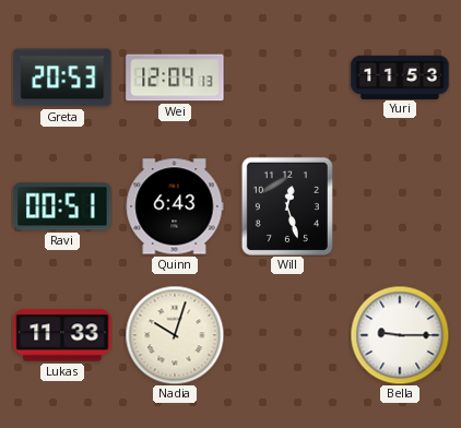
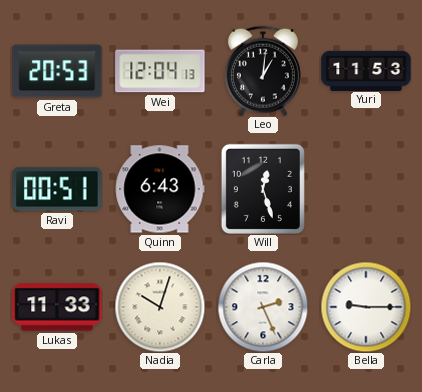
Leo: none -> 1:01
Carla: none -> 2:26
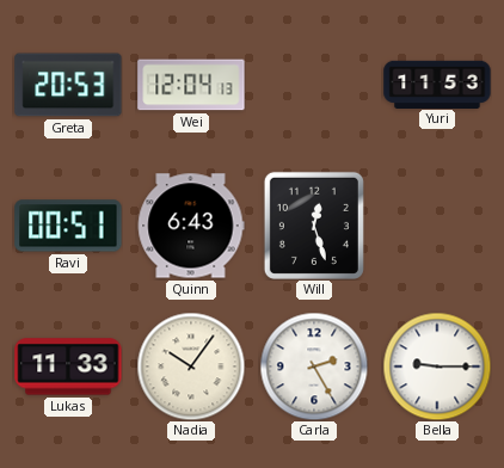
Leo: 1:01 -> none
Nadia: 10:03 -> 10:06
Carla: 2:26 -> 2:25
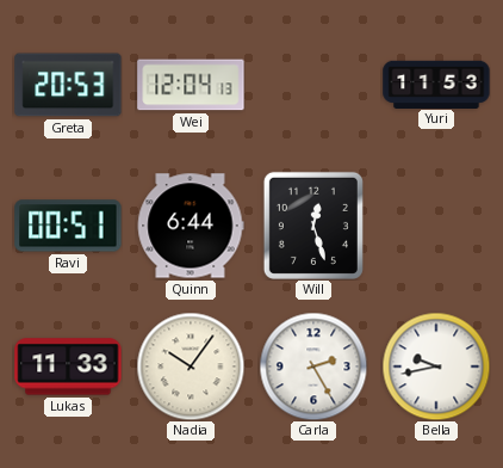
Quinn: 6:43 -> 6:44
Bella: 9:15 -> 9:43
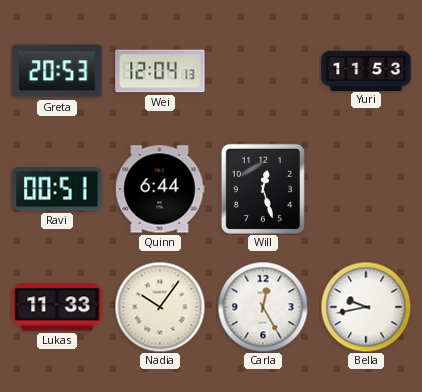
Carla: 2:25 -> 12:25
